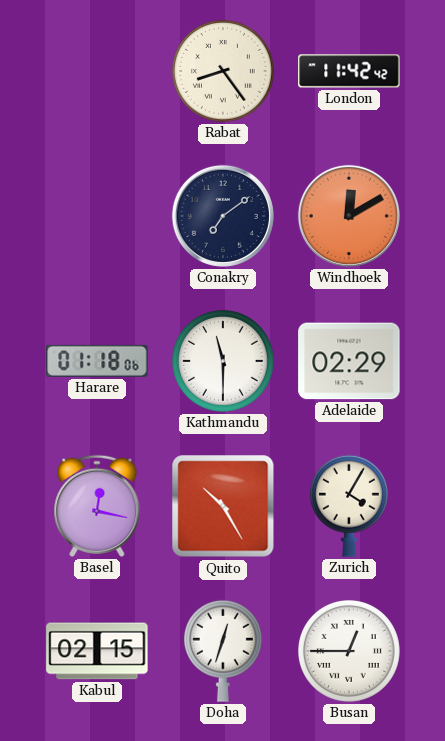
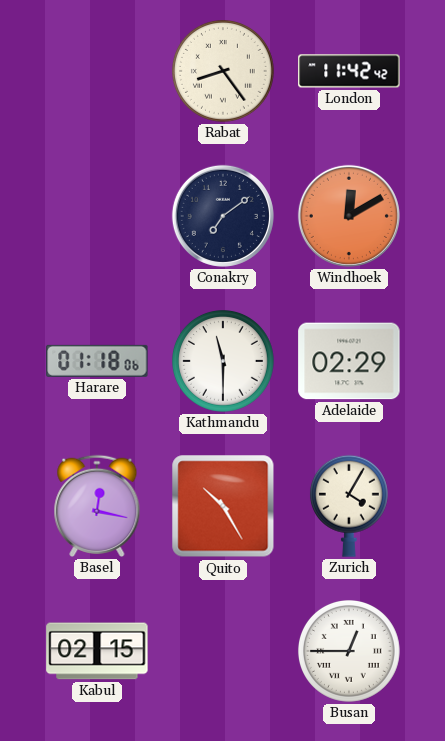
Doha: 12:33 -> none
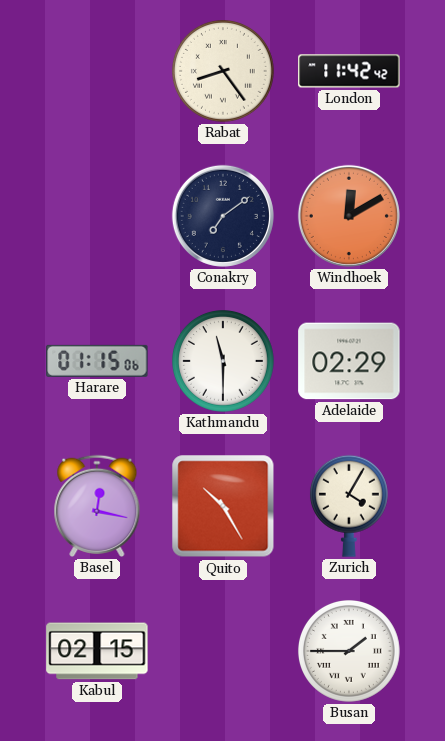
Harare: 01:18 -> 01:15
Busan: 12:45 -> 1:45
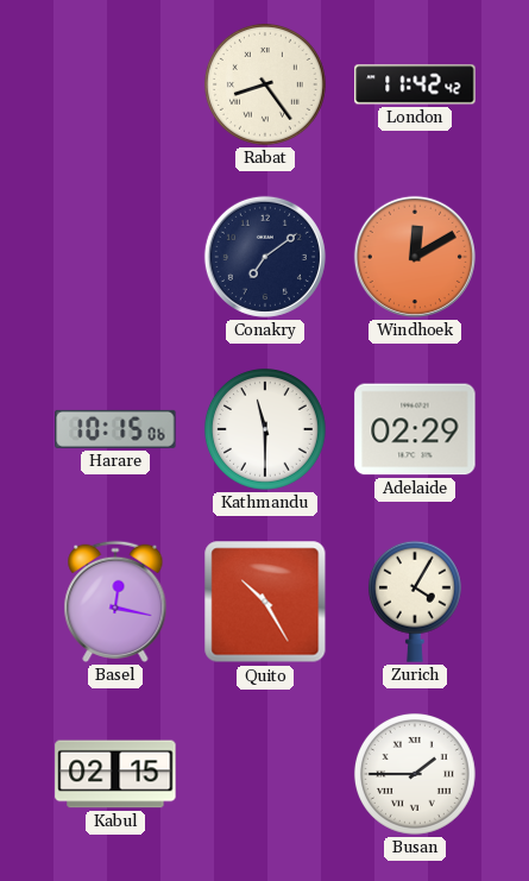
Harare: 01:15 -> 10:15
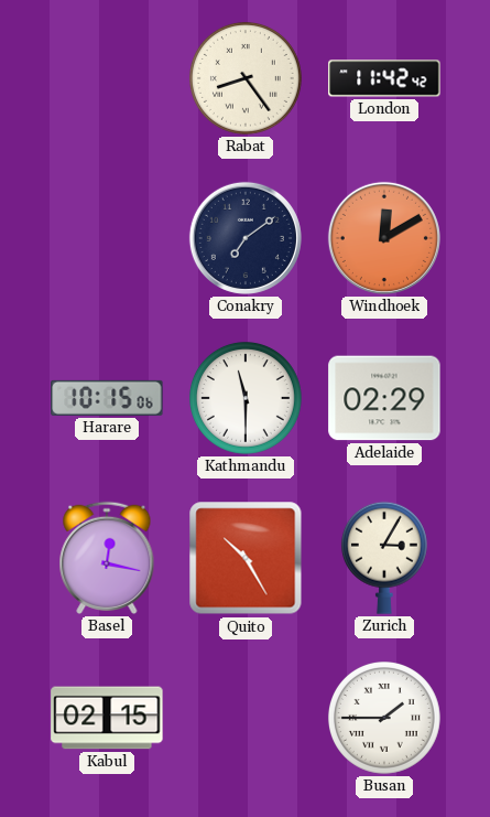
Zurich: 4:05 -> 3:05
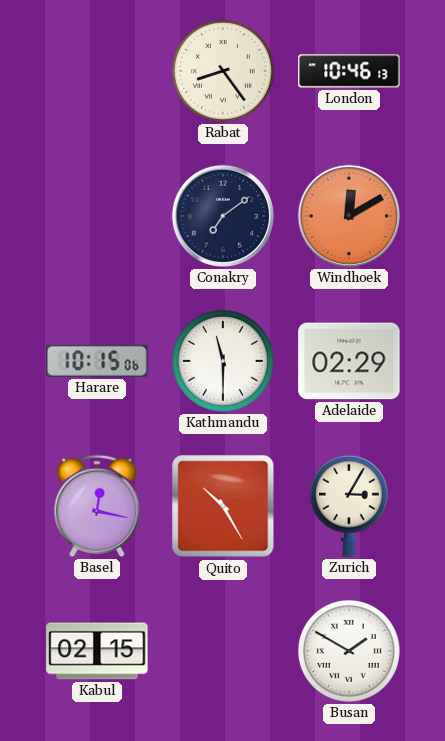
London: 11:42 -> 10:46
Busan: 1:45 -> 1:50
